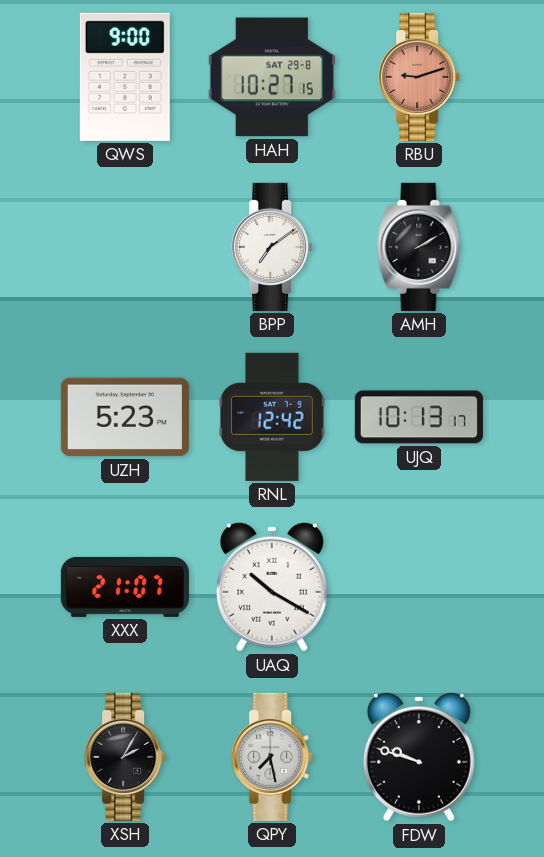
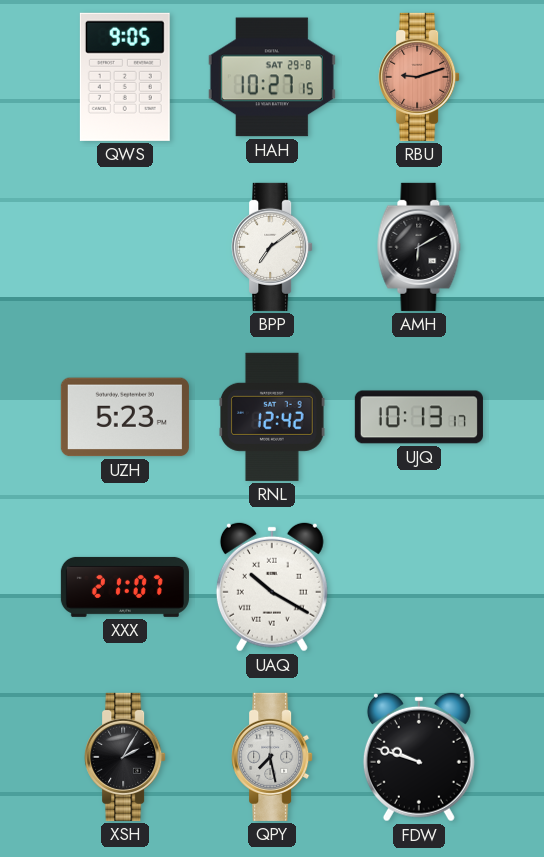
QWS: 9:00 -> 9:05
AMH: 2:10 -> 6:10
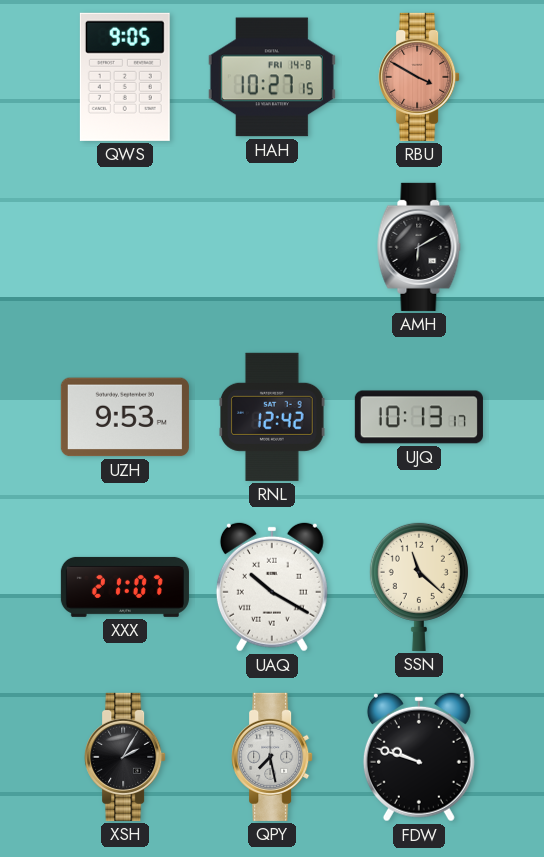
HAH date: SAT 29-8 -> FRI 14-8
RBU: 9:12 -> 3:50
BPP: 7:09 -> none
UZH: 5:23 -> 9:53
SSN: none -> 11:22
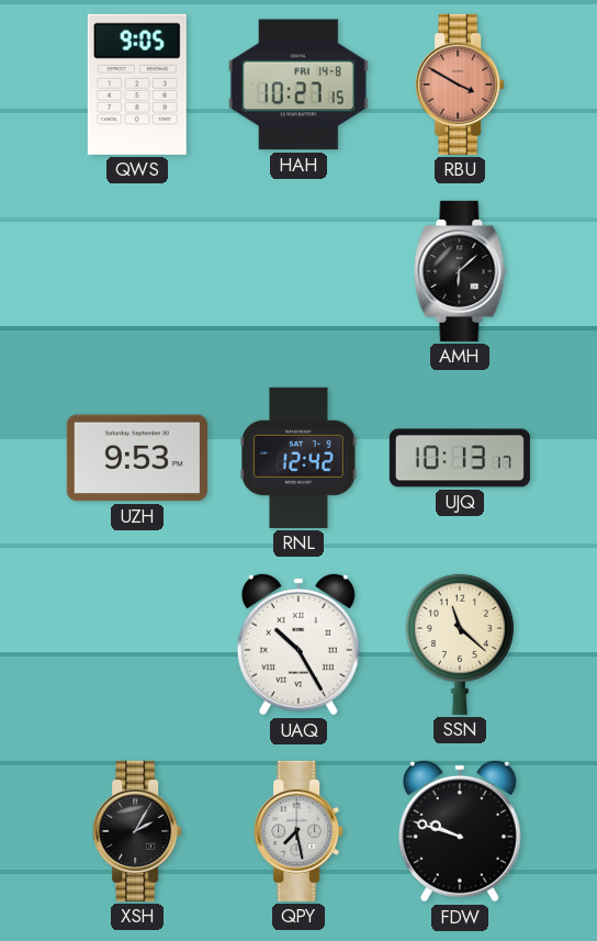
AMH: 6:10 -> 6:08
XXX: 21:07 -> none
UAQ: 10:20 -> 10:25
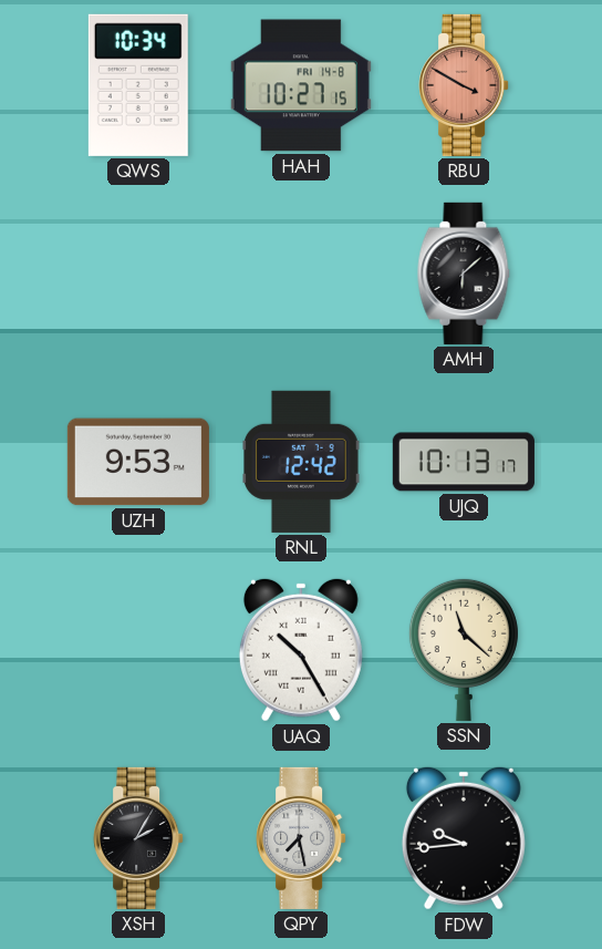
QWS: 9:05 -> 10:34
FDW: 9:48 -> 9:44
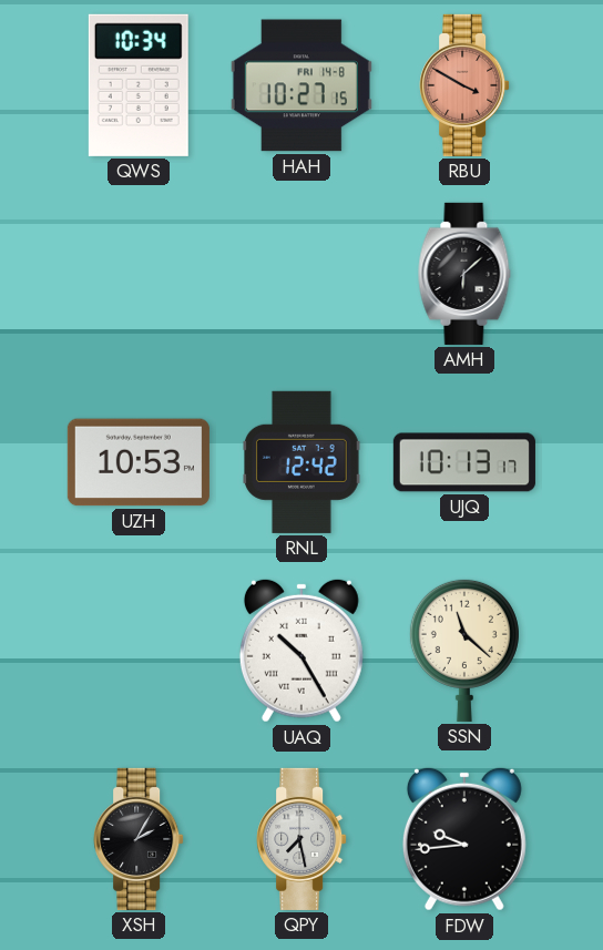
UZH: 9:53 -> 10:53
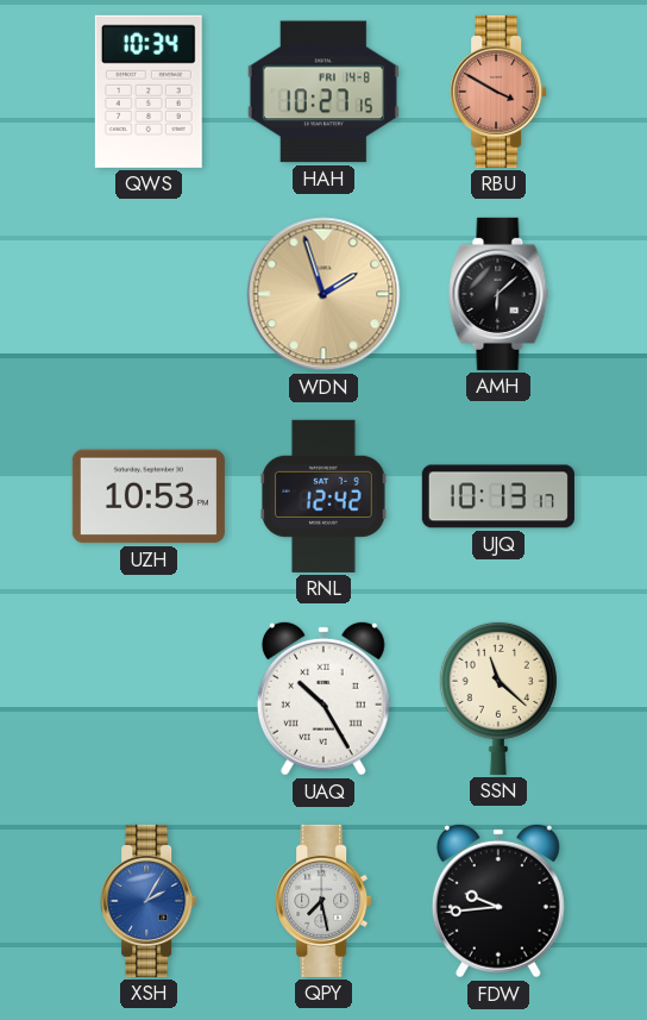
WDN: none -> 1:57
XSH dial: black -> blue
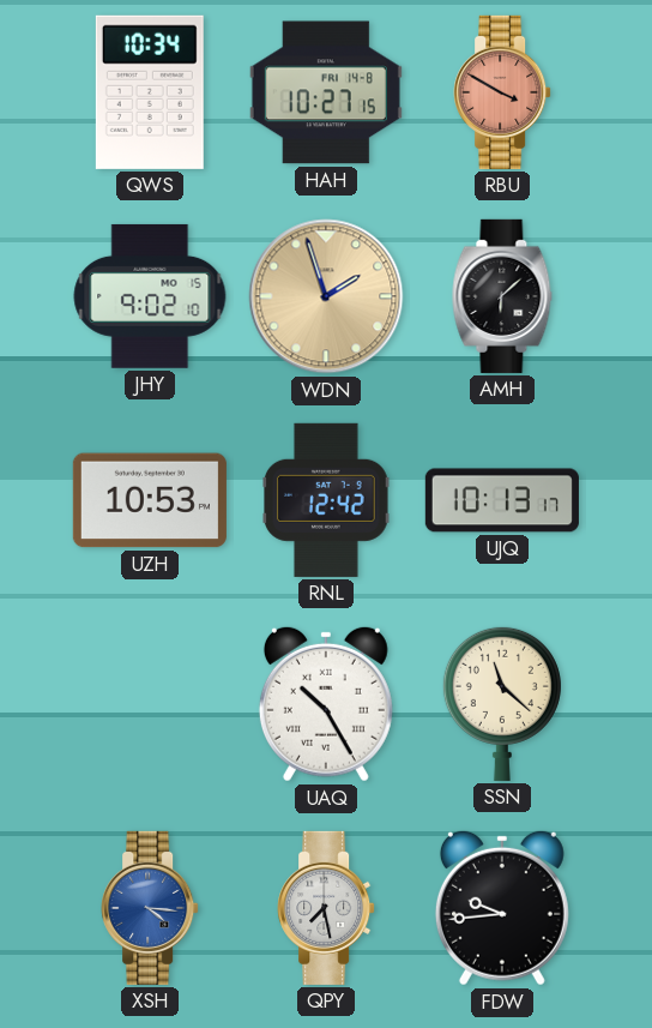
JHY: none -> 9:02
XSH: 2:05 -> 4:16
